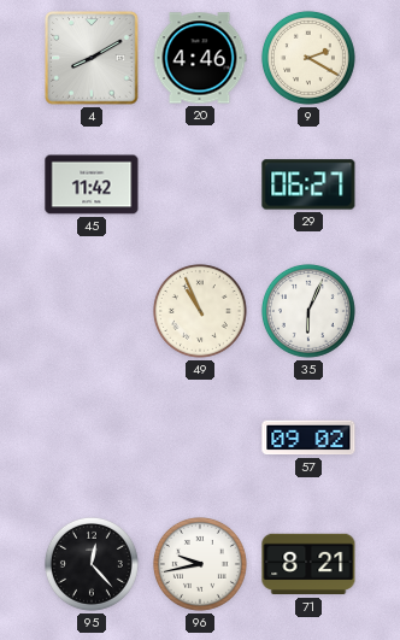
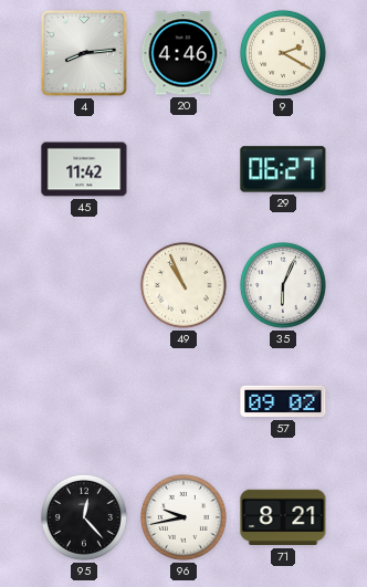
4: 8:10 -> 8:14
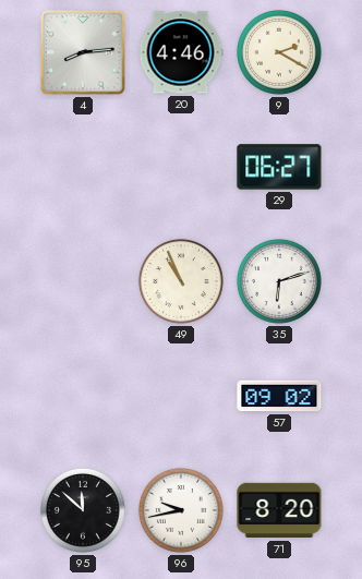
45: 11:42 -> none
35: 6:04 -> 6:12
95: 12:23 -> 11:52
71: 8:21 -> 8:20
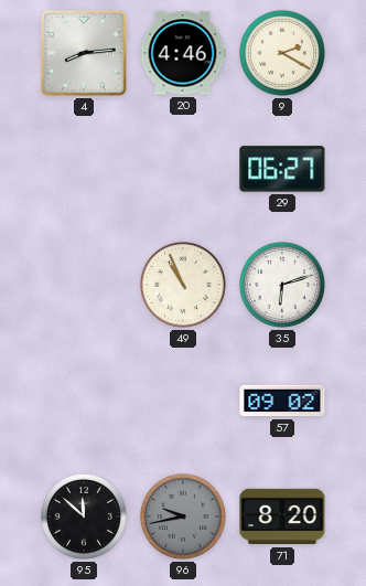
96 dial: white -> grey
